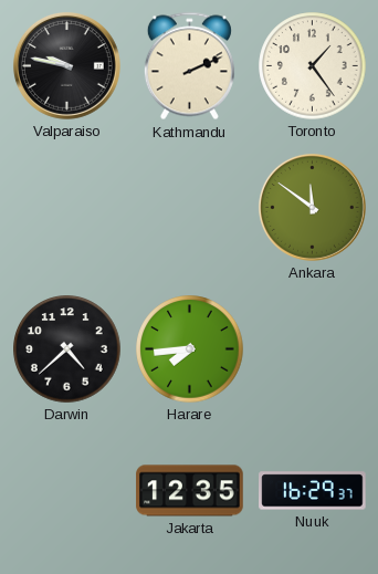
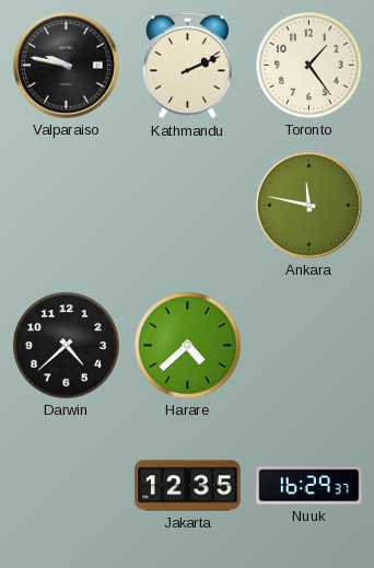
Ankara: 11:51 -> 11:47
Harare: 7:44 -> 4:38
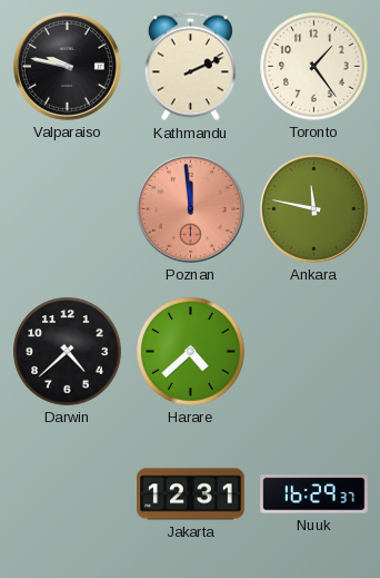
Poznan: none -> 11:59
Jakarta: 12:35 -> 12:31
